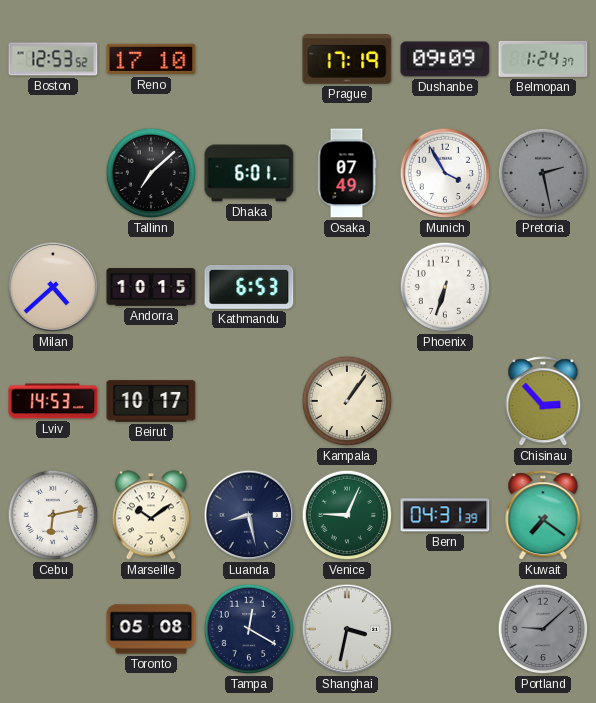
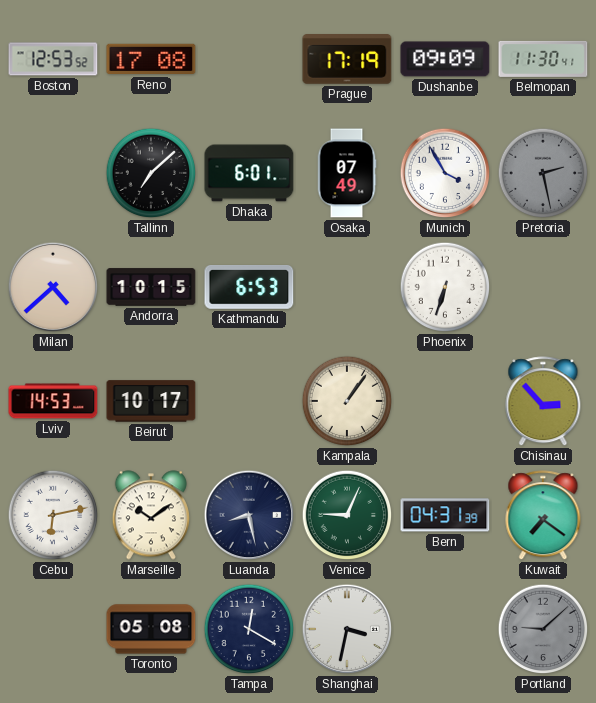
Reno: 17:10 -> 17:08
Belmopan: 1:24 -> 11:30
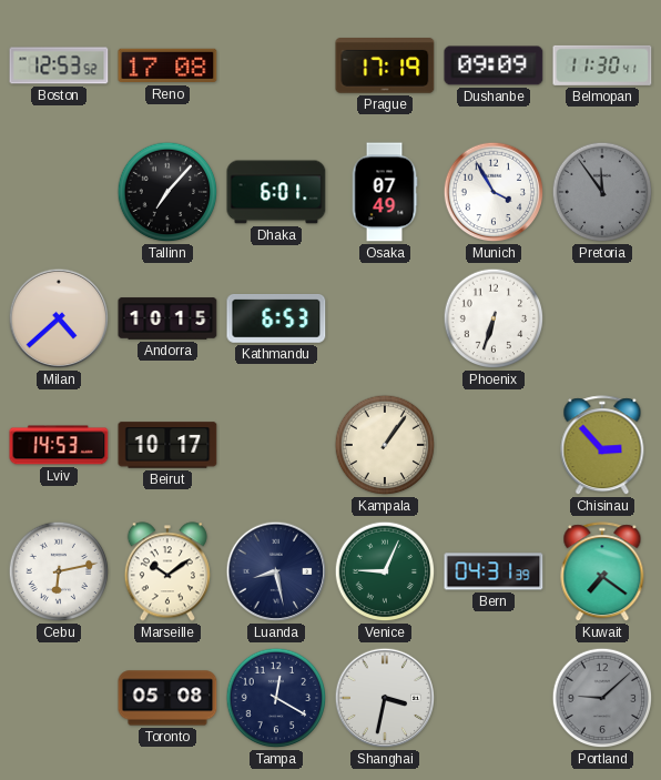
Tallinn: 7:08 -> 7:07
Pretoria: 2:28 -> 11:54
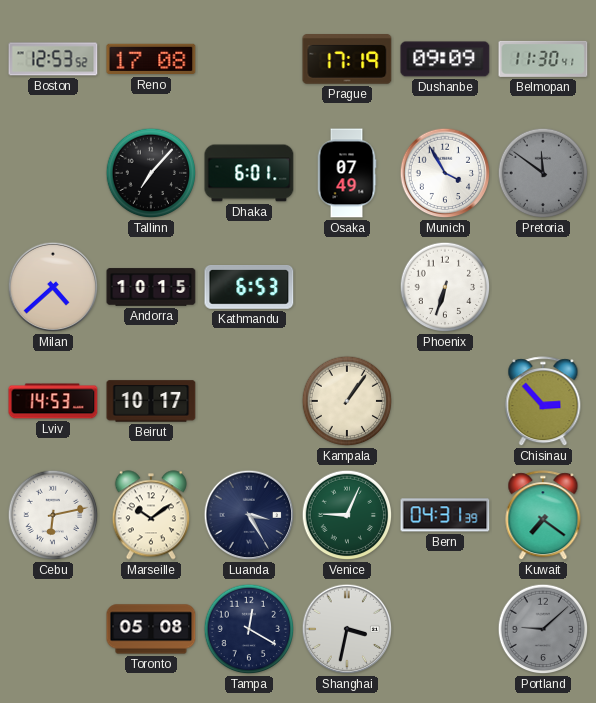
Pretoria: 11:54 -> 11:51
Luanda: 8:28 -> 3:25
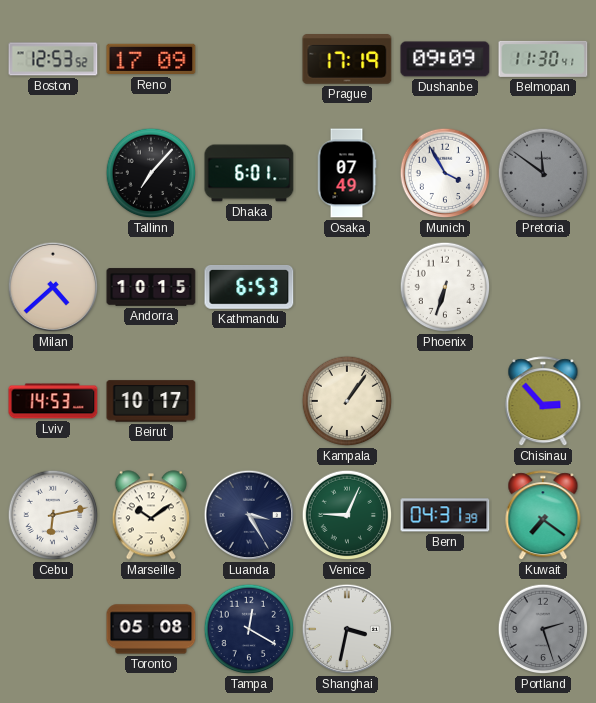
Reno: 17:08 -> 17:09
Portland: 9:08 -> 2:27
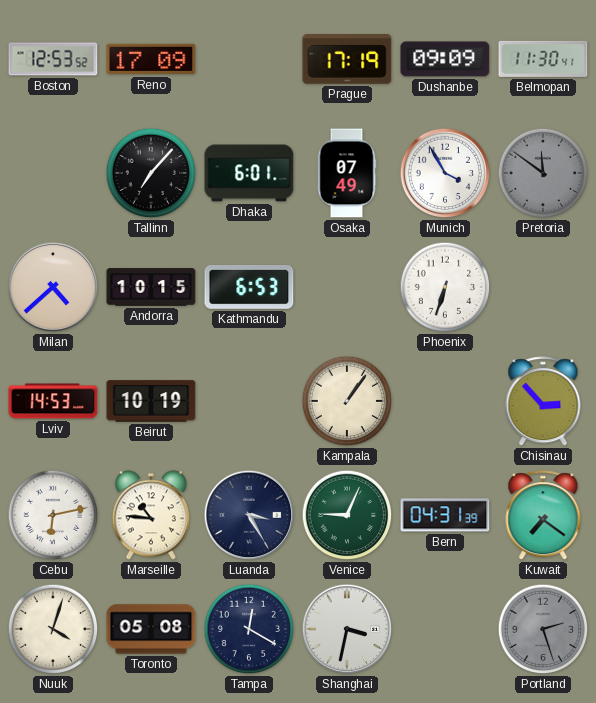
Beirut: 10:17 -> 10:19
Marseille: 10:09 -> 10:46
Nuuk: none -> 4:03
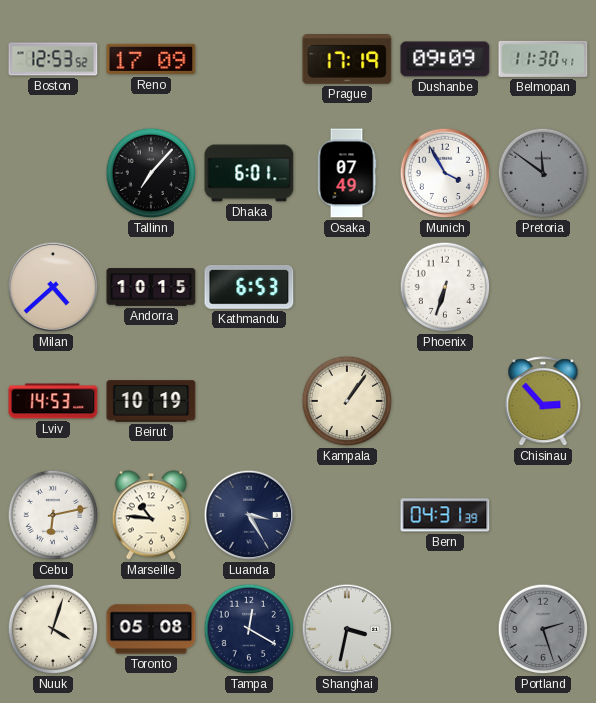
Venice: 9:04 -> none
Kuwait: 7:21 -> none
